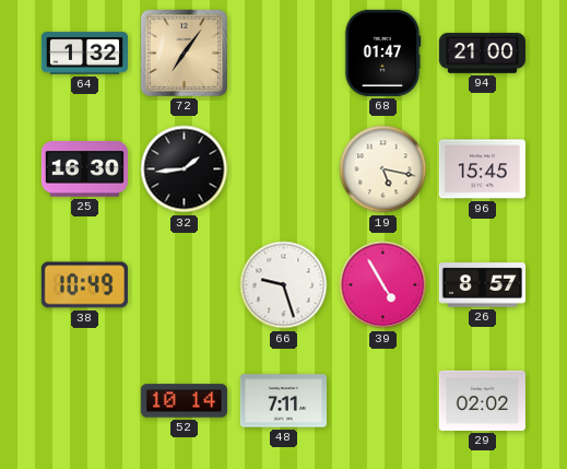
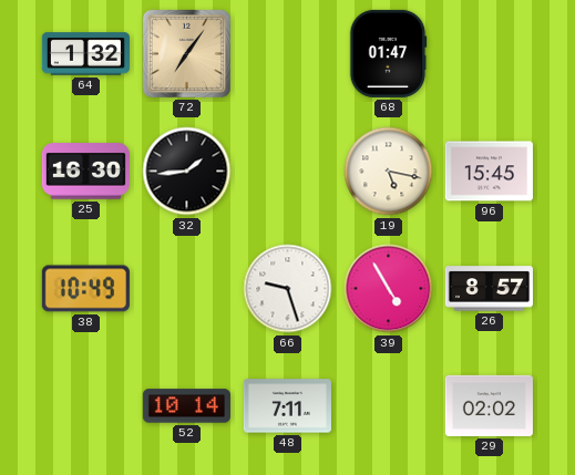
94: 21:00 -> none
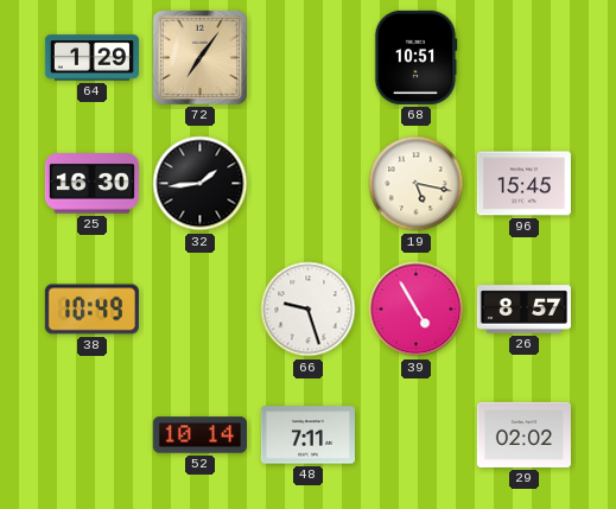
64: 1:32 -> 1:29
68: 01:47 -> 10:51
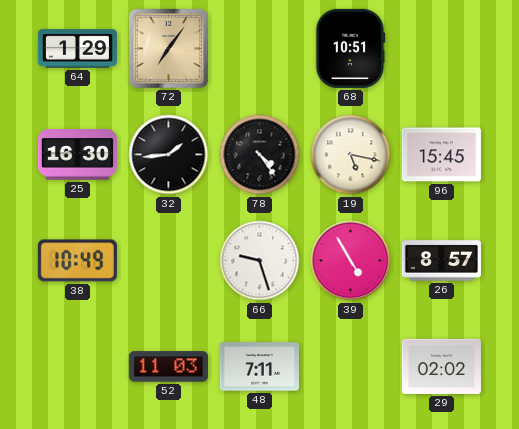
78: none -> 4:24
52: 10:14 -> 11:03
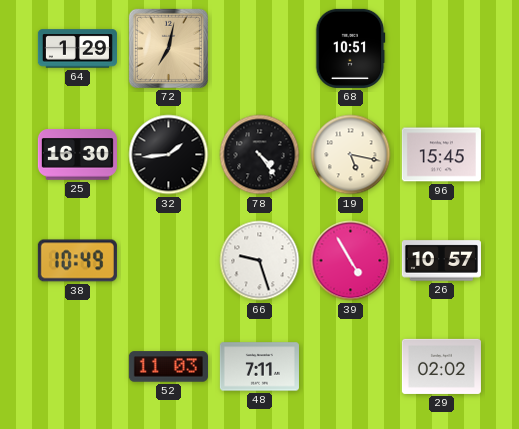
72: 7:06 -> 7:02
26: 8:57 -> 10:57
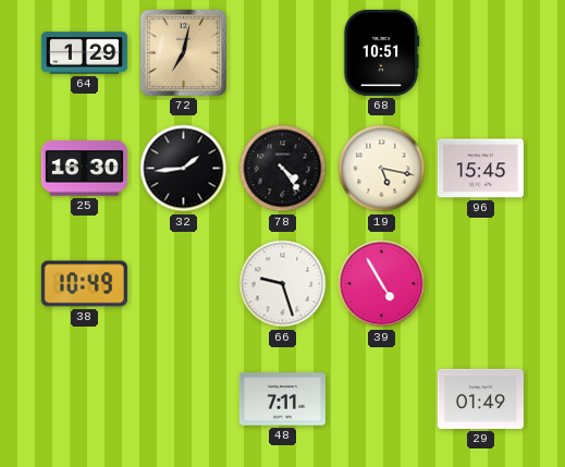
26: 10:57 -> none
52: 11:03 -> none
29: 02:02 -> 01:49
